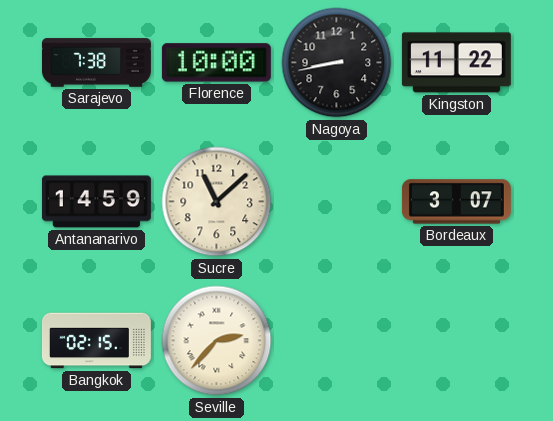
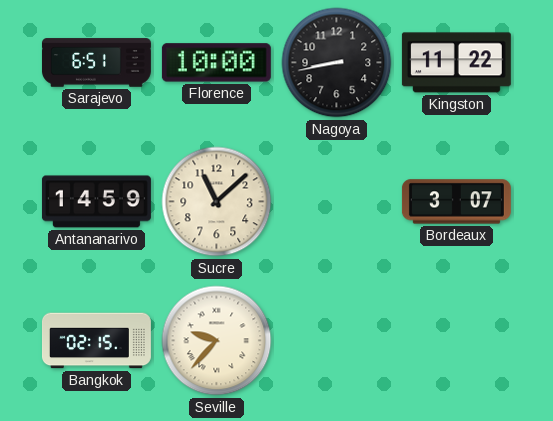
Sarajevo: 7:38 -> 6:51
Seville: 2:37 -> 9:37
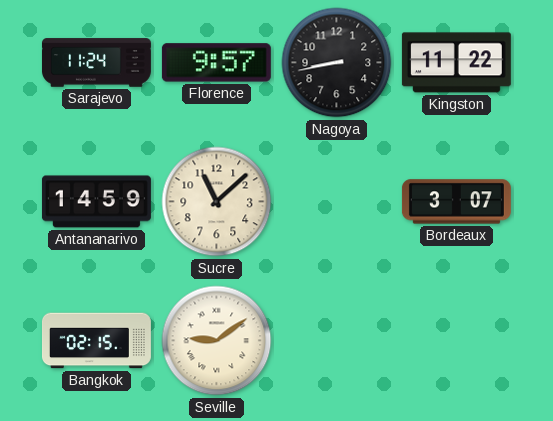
Sarajevo: 6:51 -> 11:24
Florence: 10:00 -> 9:57
Seville: 9:37 -> 9:09
